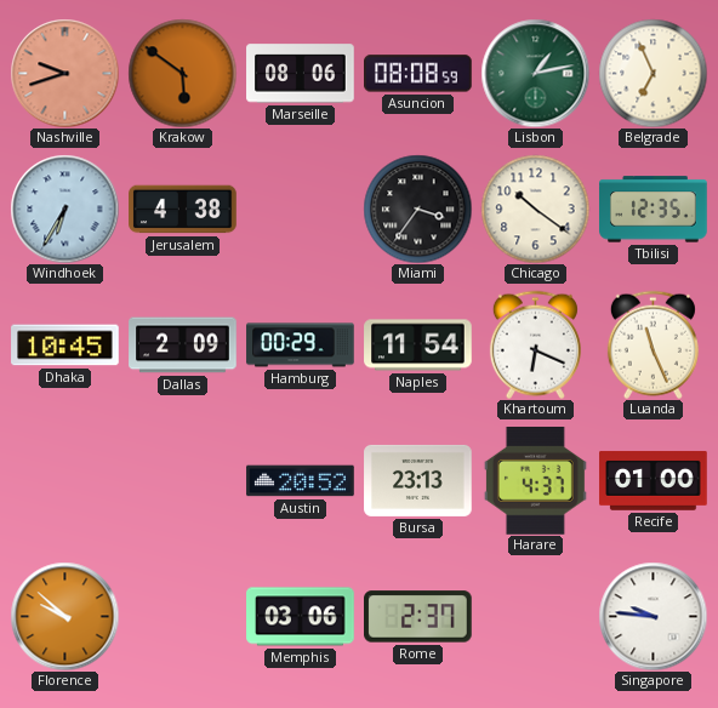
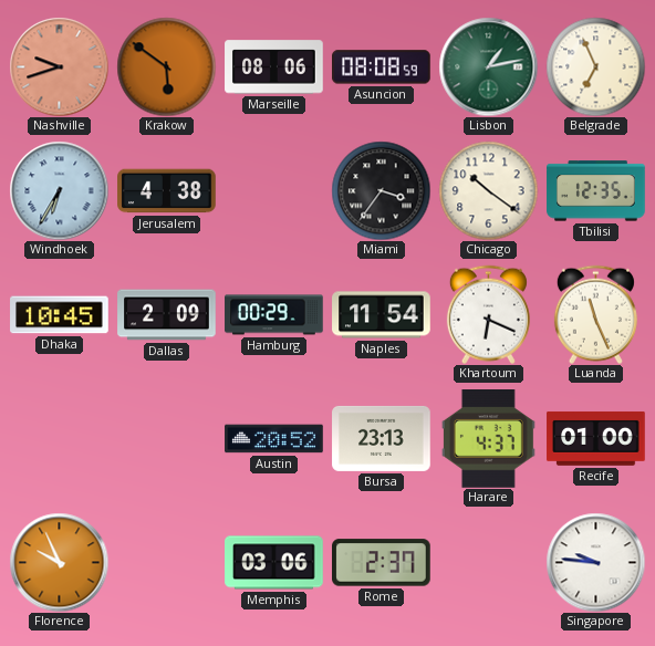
Florence: 9:52 -> 9:56
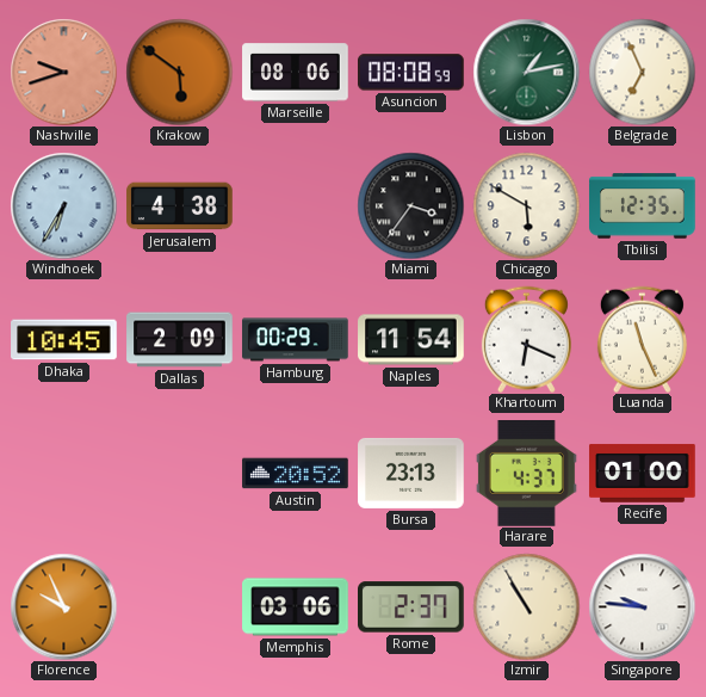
Chicago: 10:21 -> 5:50
Izmir: none -> 10:55
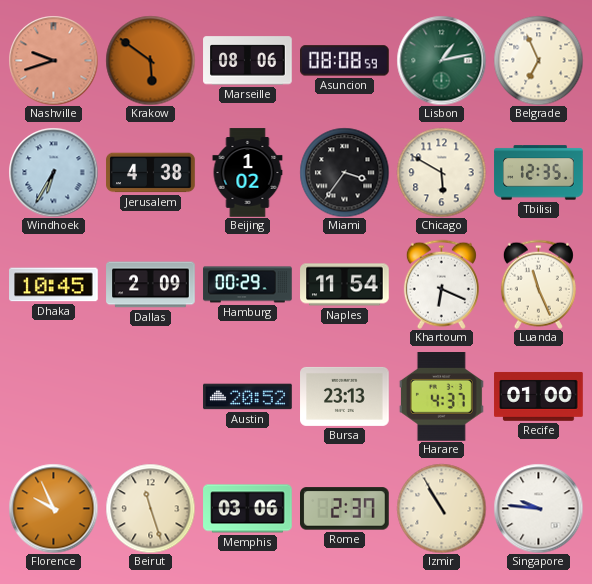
Beijing: none -> 1:02
Beirut: none -> 11:27
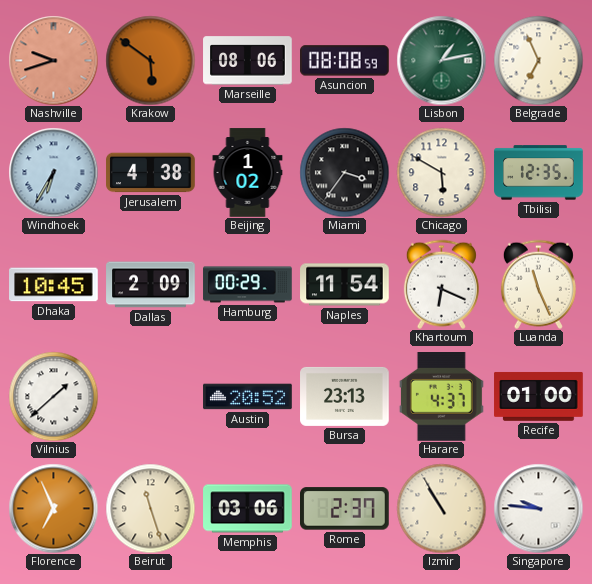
Vilnius: none -> 1:38
Florence: 9:56 -> 6:56
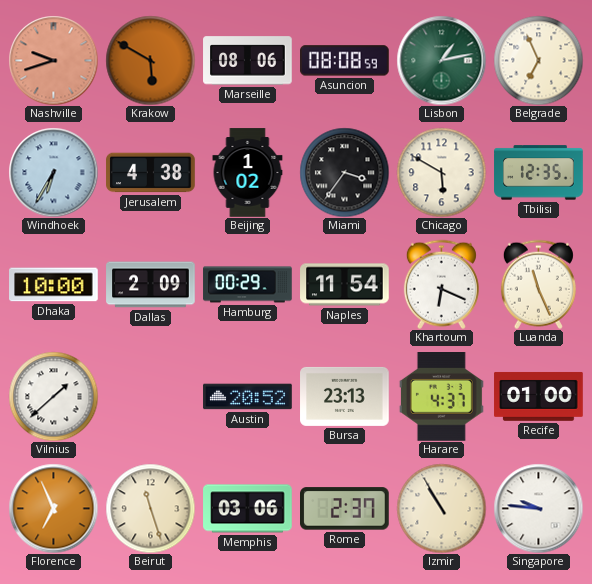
Krakow: 5:51 -> 5:50
Dhaka: 10:45 -> 10:00
